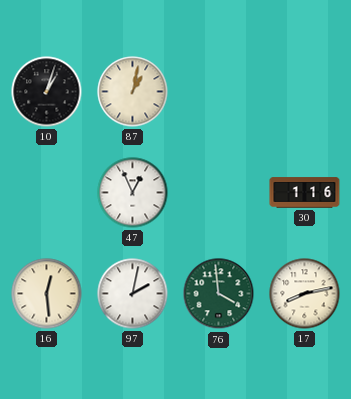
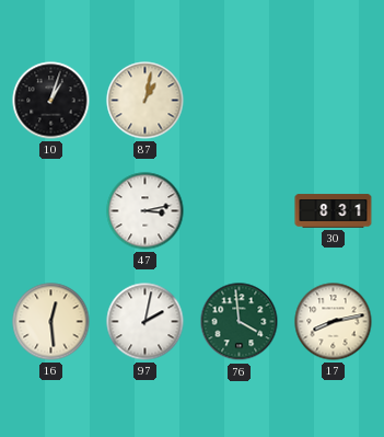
47: 12:56 -> 3:13
30: 1:16 -> 8:31
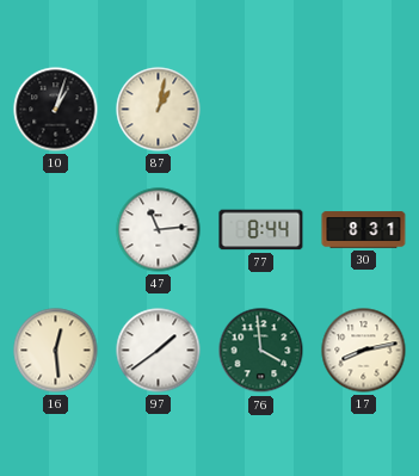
47: 3:13 -> 11:14
77: none -> 8:44
97: 2:02 -> 1:39
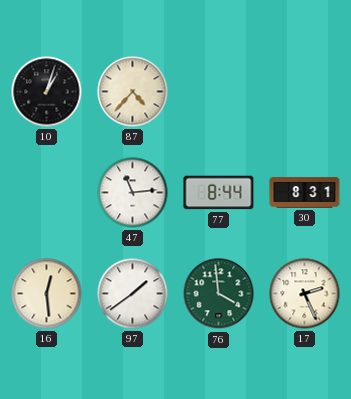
87: 1:02 -> 4:37
17: 8:13 -> 2:26
